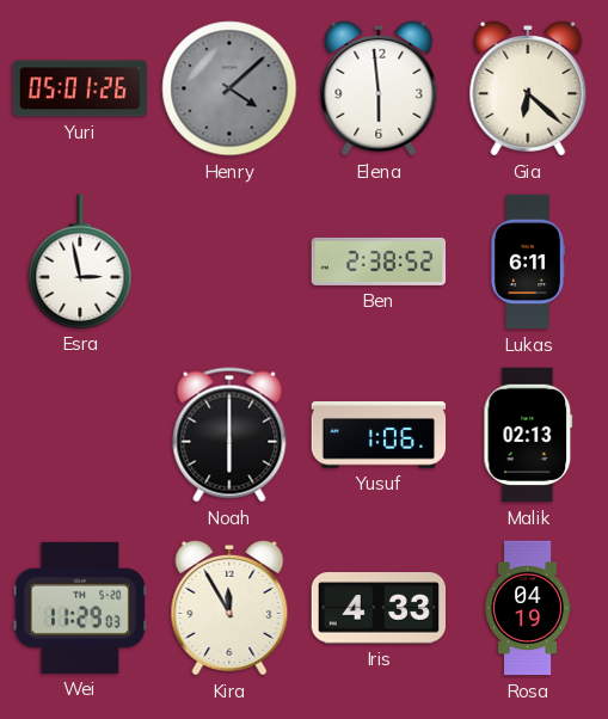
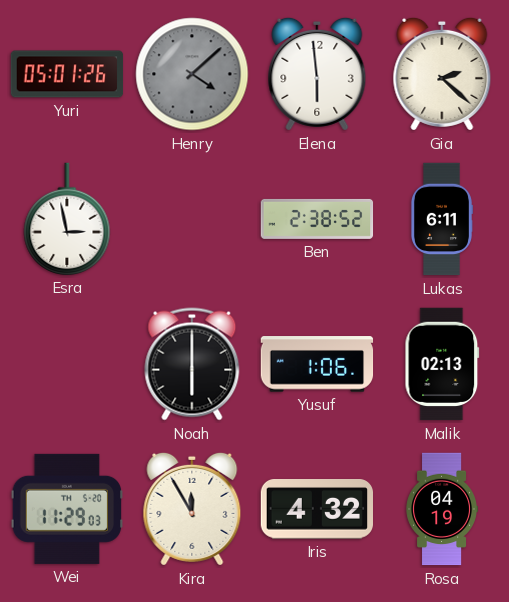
Gia: 6:22 -> 2:22
Iris: 4:33 -> 4:32
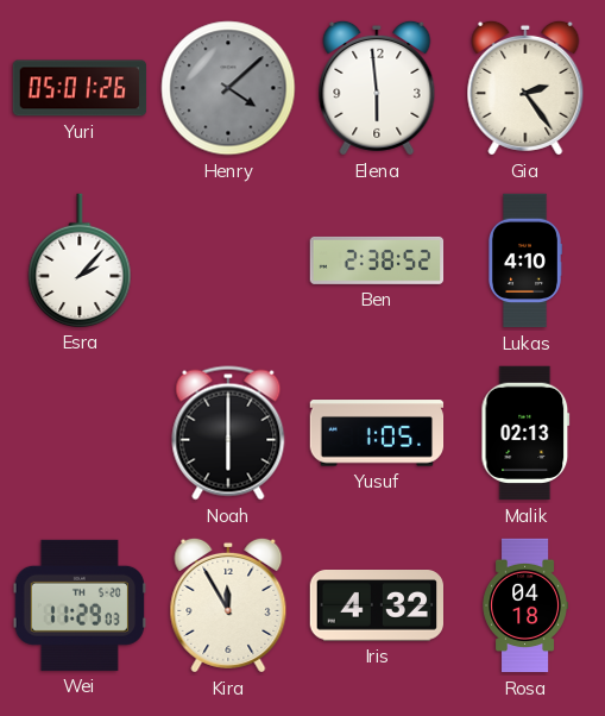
Gia: 2:22 -> 2:24
Esra: 2:58 -> 2:07
Lukas: 6:11 -> 4:10
Yusuf: 1:06 -> 1:05
Rosa: 04:19 -> 04:18
